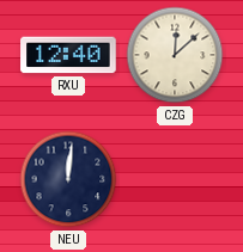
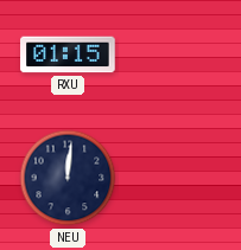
RXU: 12:40 -> 01:15
CZG: 12:08 -> none
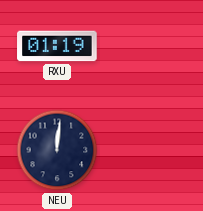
RXU: 01:15 -> 01:19
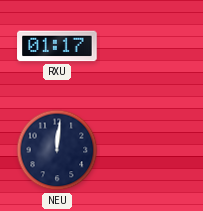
RXU: 01:19 -> 01:17
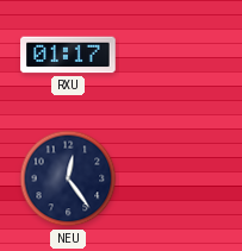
NEU: 12:01 -> 12:24
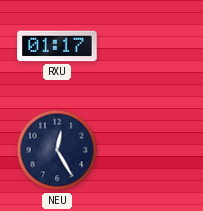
NEU: 12:24 -> 12:25
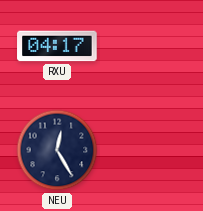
RXU: 01:17 -> 04:17
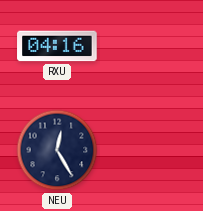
RXU: 04:17 -> 04:16
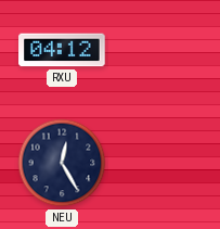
RXU: 04:16 -> 04:12
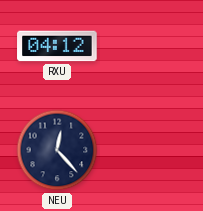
NEU: 12:25 -> 12:23
